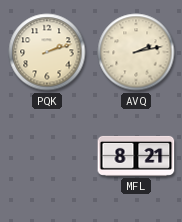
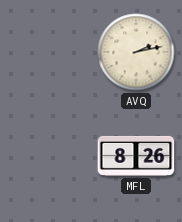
PQK: 2:12 -> none
MFL: 8:21 -> 8:26
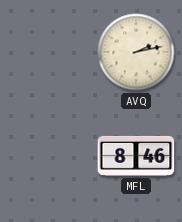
MFL: 8:26 -> 8:46
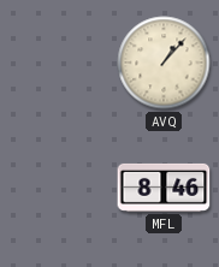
AVQ: 2:13 -> 1:07
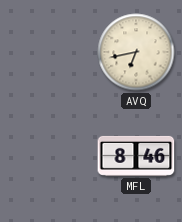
AVQ: 1:07 -> 6:43
